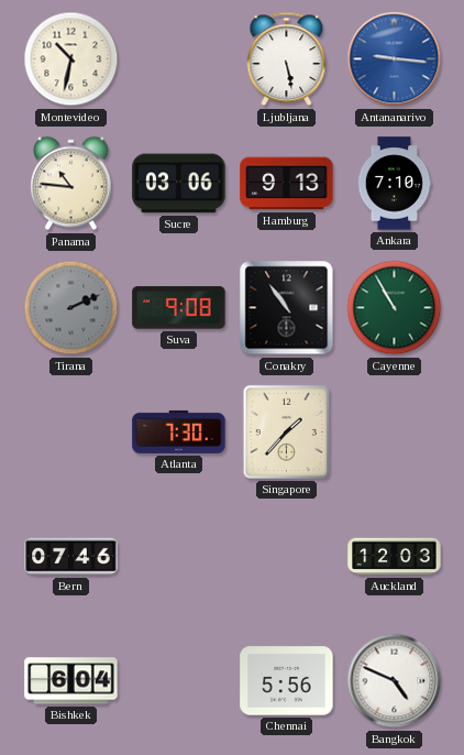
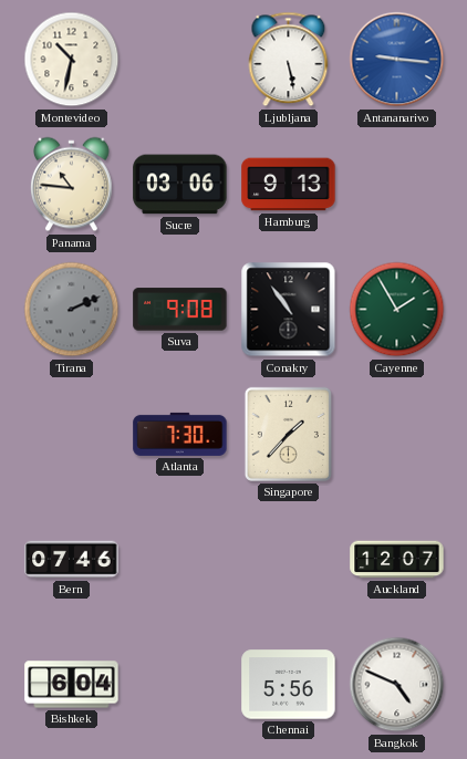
Ankara: 7:10 -> none
Cayenne: 10:55 -> 1:55
Auckland: 12:03 -> 12:07
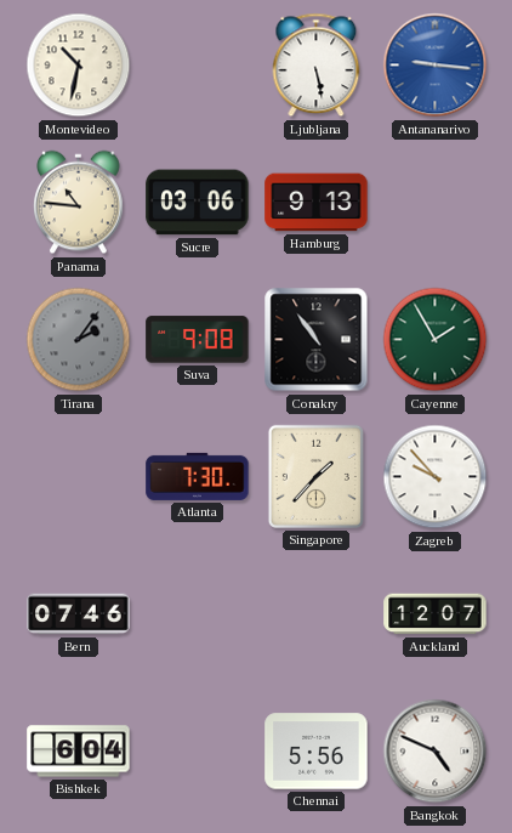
Tirana: 2:11 -> 2:06
Zagreb: none -> 9:53
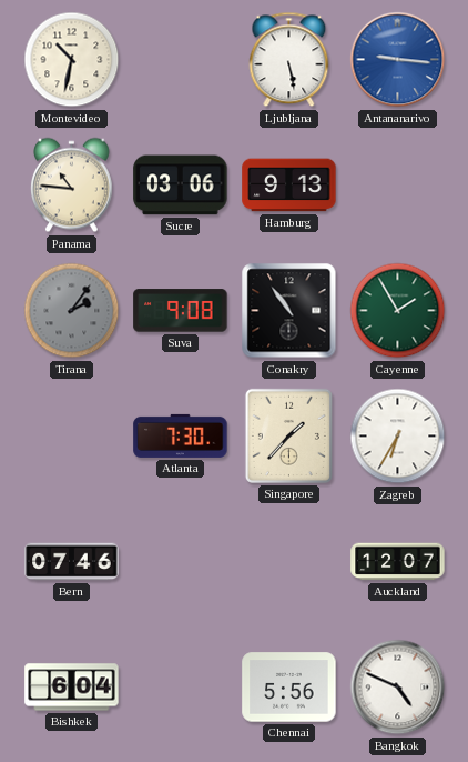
Zagreb: 9:53 -> 6:35
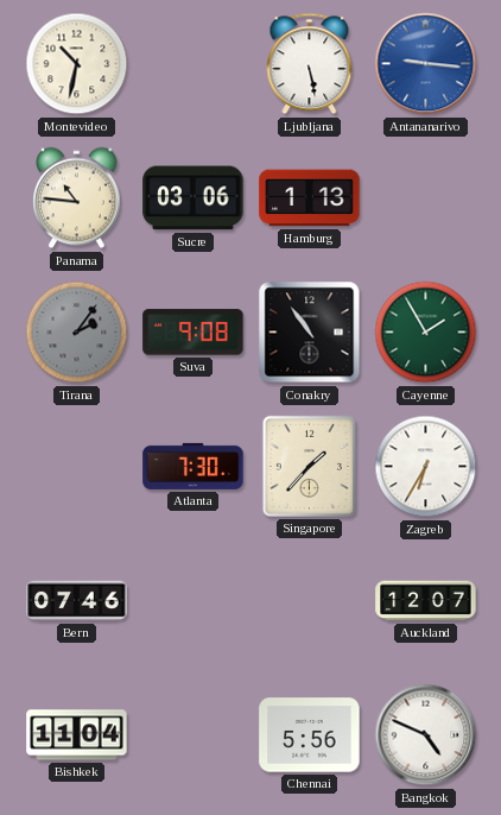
Hamburg: 9:13 -> 1:13
Bishkek: 6:04 -> 11:04
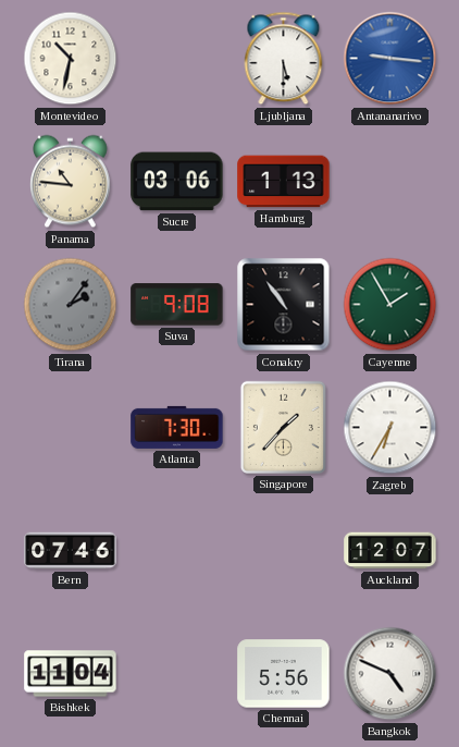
Ljubljana: 5:28 -> 5:30
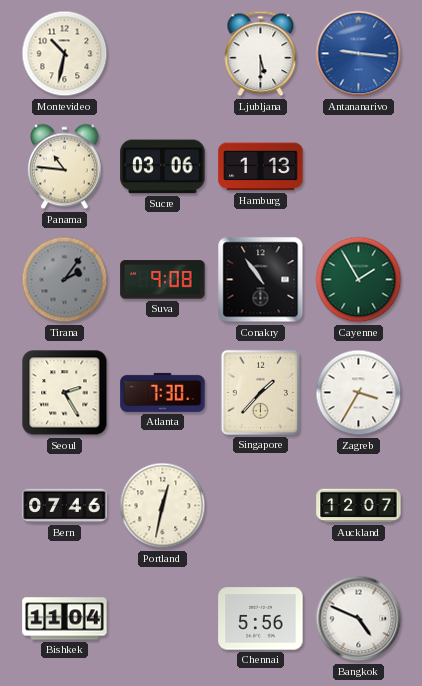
Seoul: none -> 2:25
Zagreb: 6:35 -> 3:35
Portland: none -> 12:32
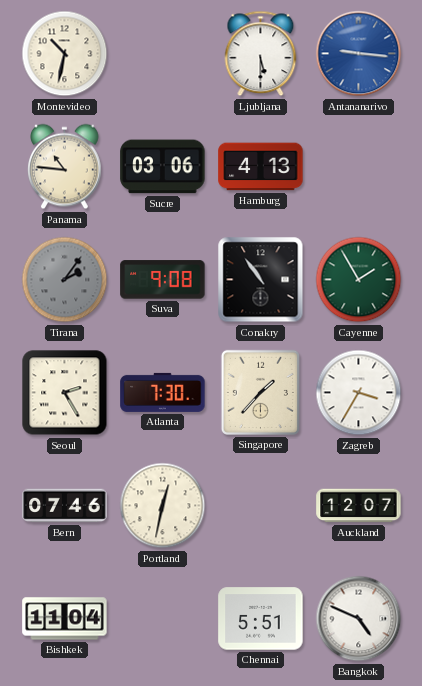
Hamburg: 1:13 -> 4:13
Chennai: 5:56 -> 5:51
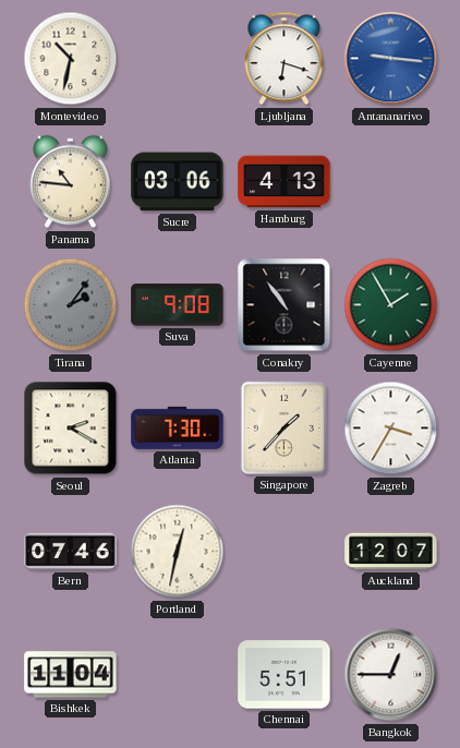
Ljubljana: 5:30 -> 6:18
Seoul: 2:25 -> 2:20
Bangkok: 4:49 -> 12:45
